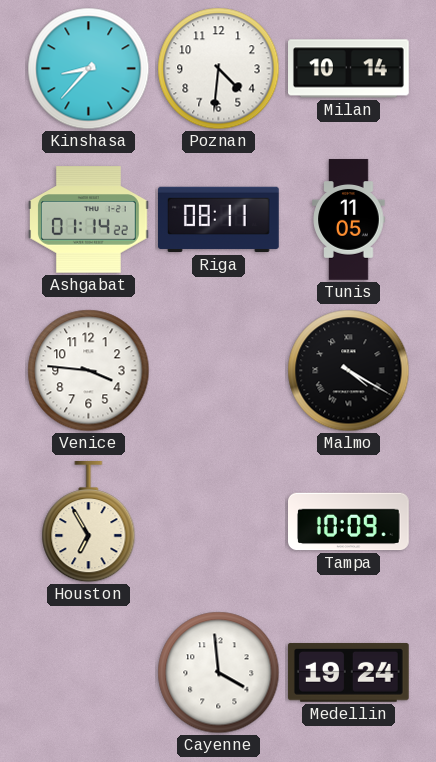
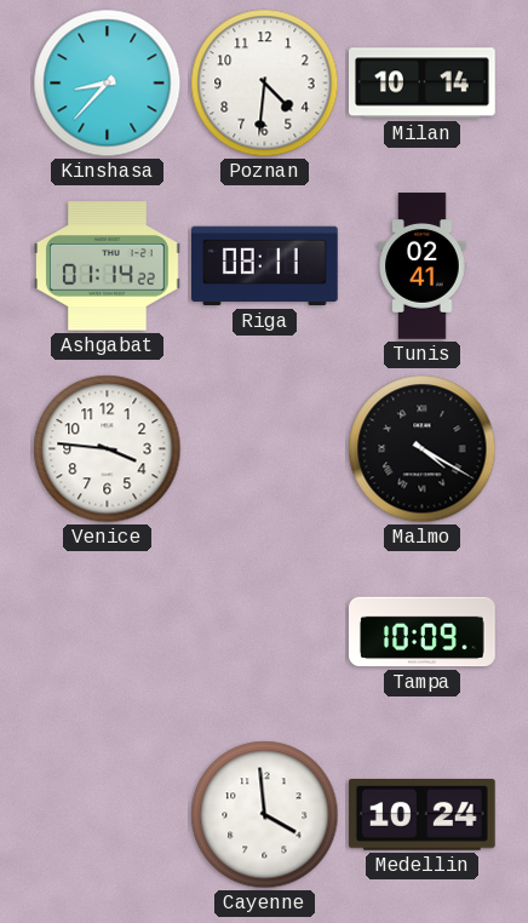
Tunis: 11:05 -> 02:41
Houston: 6:55 -> none
Medellin: 19:24 -> 10:24
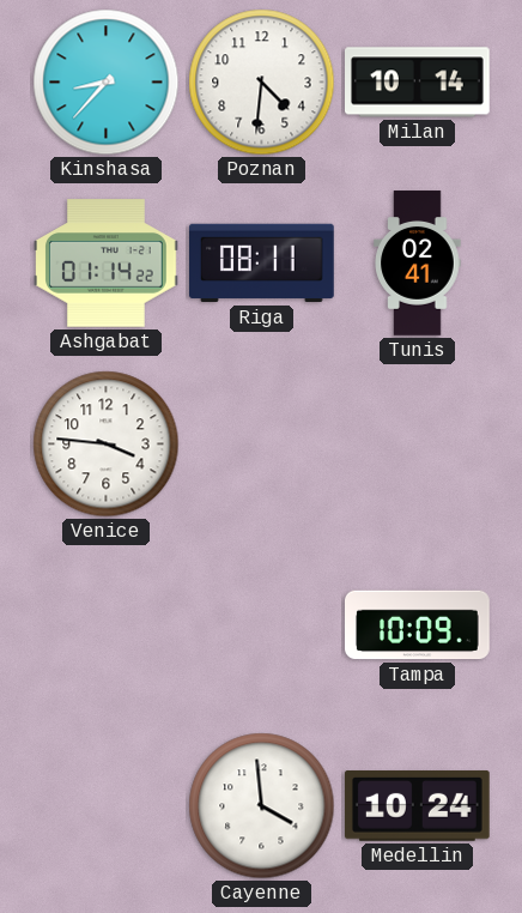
Malmo: 4:20 -> none
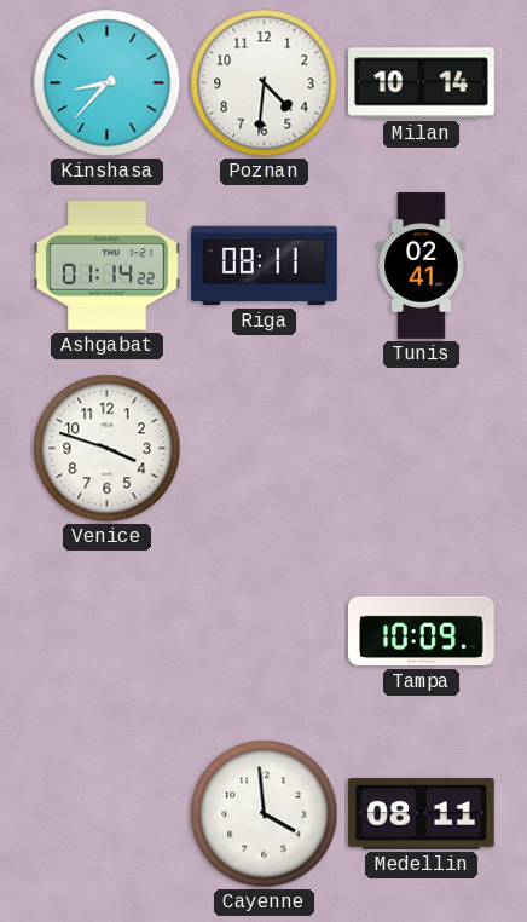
Venice: 3:46 -> 3:48
Medellin: 10:24 -> 08:11
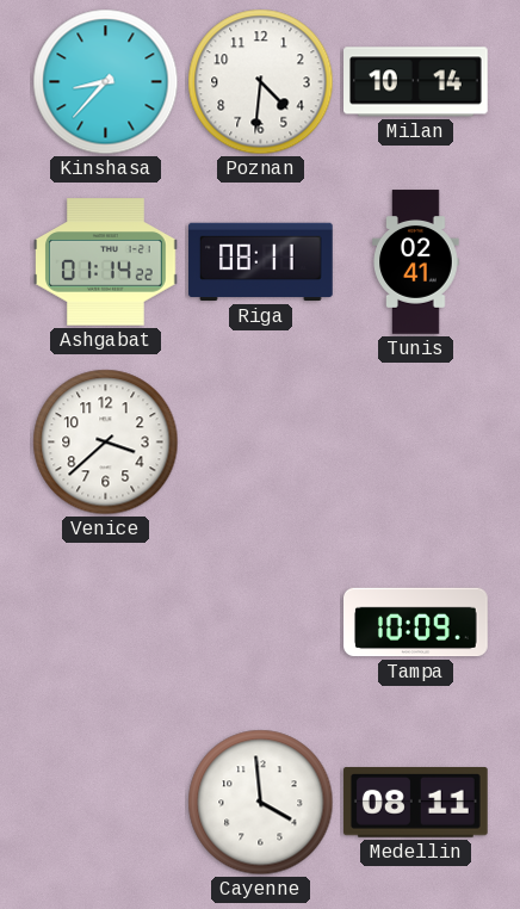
Venice: 3:48 -> 3:38
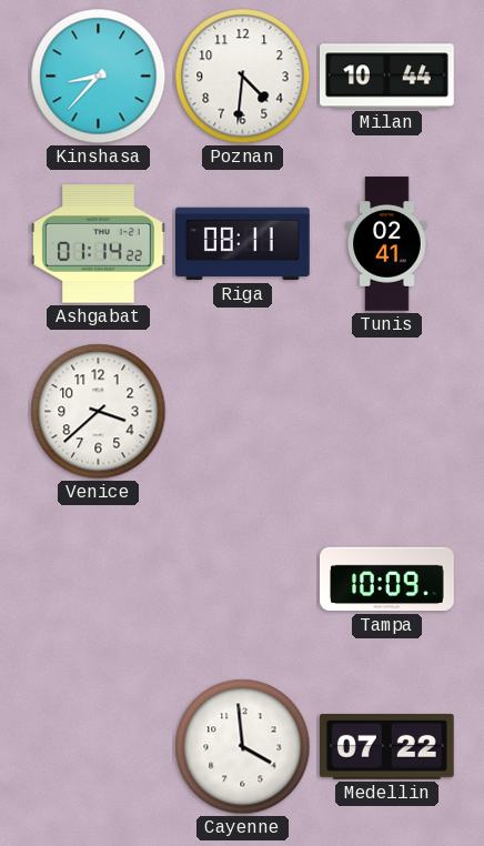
Milan: 10:14 -> 10:44
Medellin: 08:11 -> 07:22
